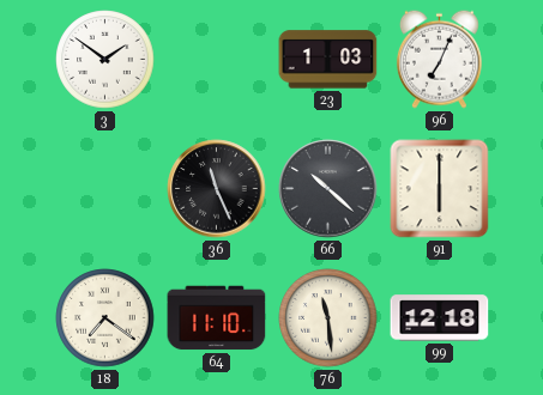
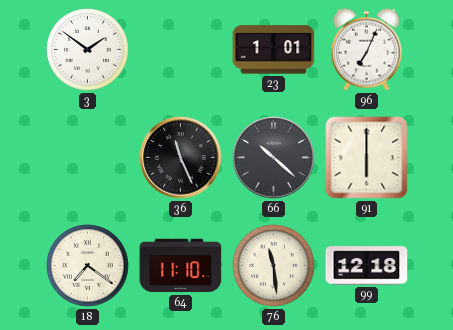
23: 1:03 -> 1:01
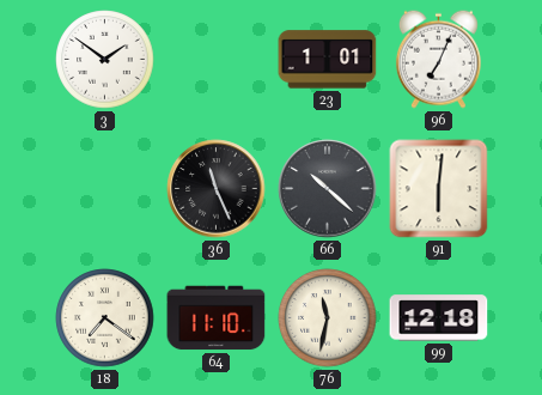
91: 6:00 -> 6:01
76: 11:29 -> 11:32
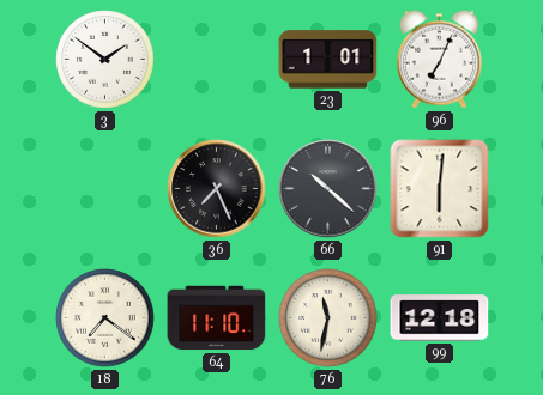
36: 11:26 -> 7:26
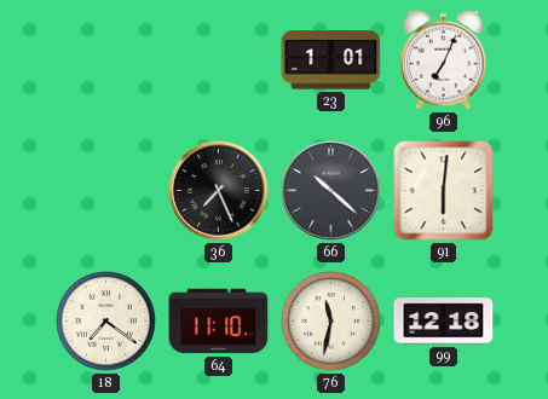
3: 1:51 -> none
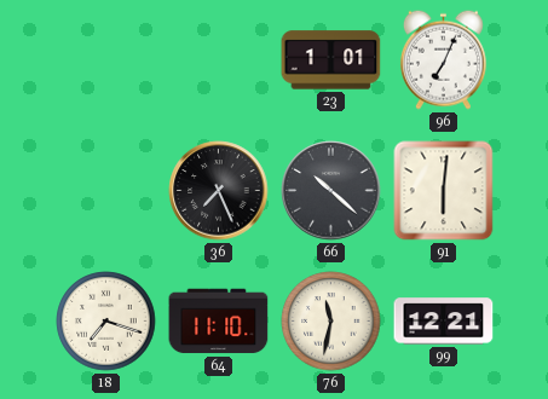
18: 7:21 -> 7:18
99: 12:18 -> 12:21
